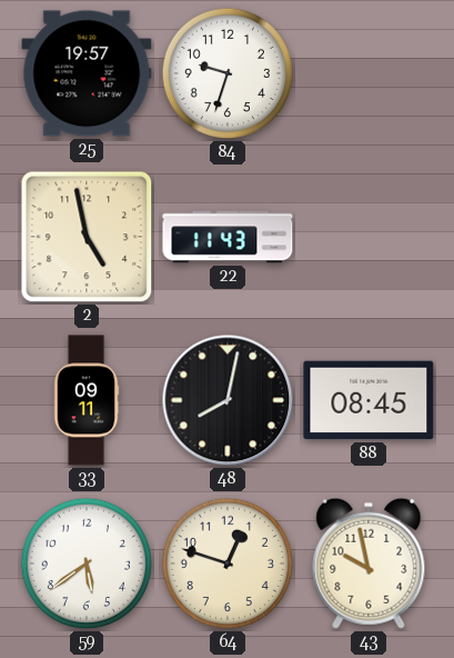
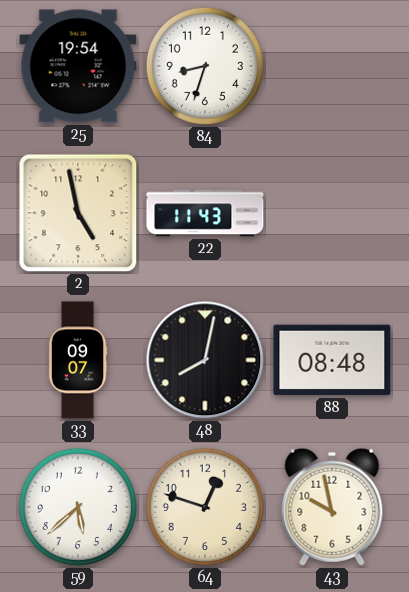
25: 19:57 -> 19:54
84: 9:33 -> 8:33
33: 09:11 -> 09:07
88: 08:45 -> 08:48
59: 5:39 -> 5:38
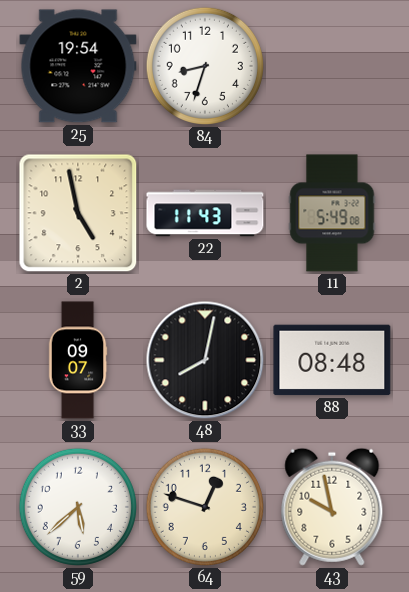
11: none -> 5:49
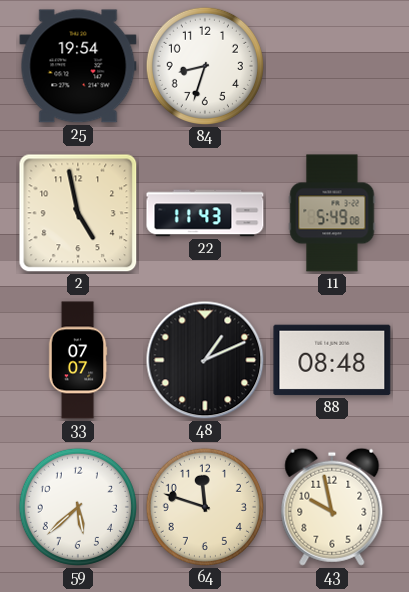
33: 09:07 -> 07:07
48: 8:02 -> 1:11
64: 12:48 -> 11:48
